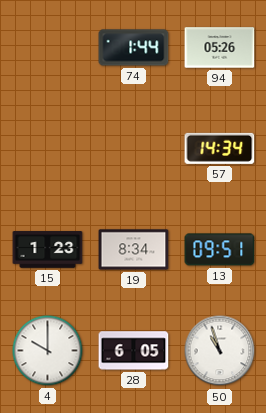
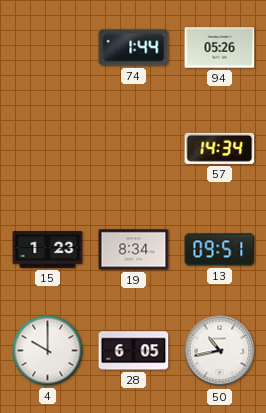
50: 10:57 -> 10:43
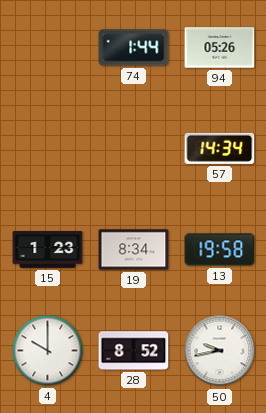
13: 09:51 -> 19:58
28: 6:05 -> 8:52
50: 10:43 -> 9:43
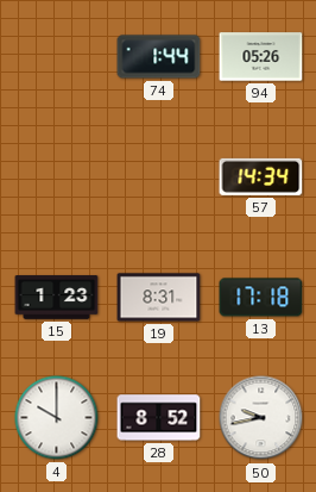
19: 8:34 -> 8:31
13: 19:58 -> 17:18
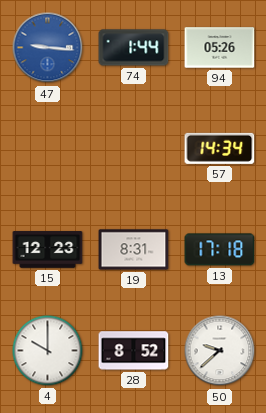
47: none -> 9:16
15: 1:23 -> 12:23
50: 9:43 -> 9:38
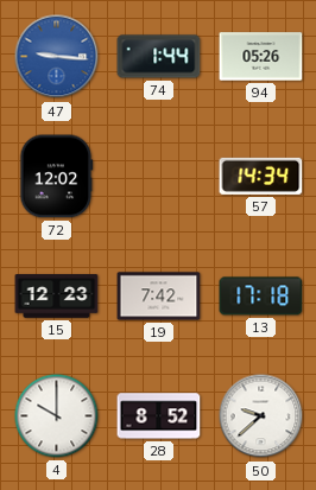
72: none -> 12:02
19: 8:31 -> 7:42
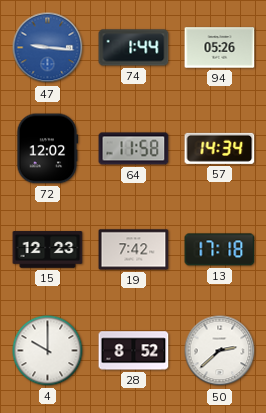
64: none -> 11:58
50: 9:38 -> 2:38
